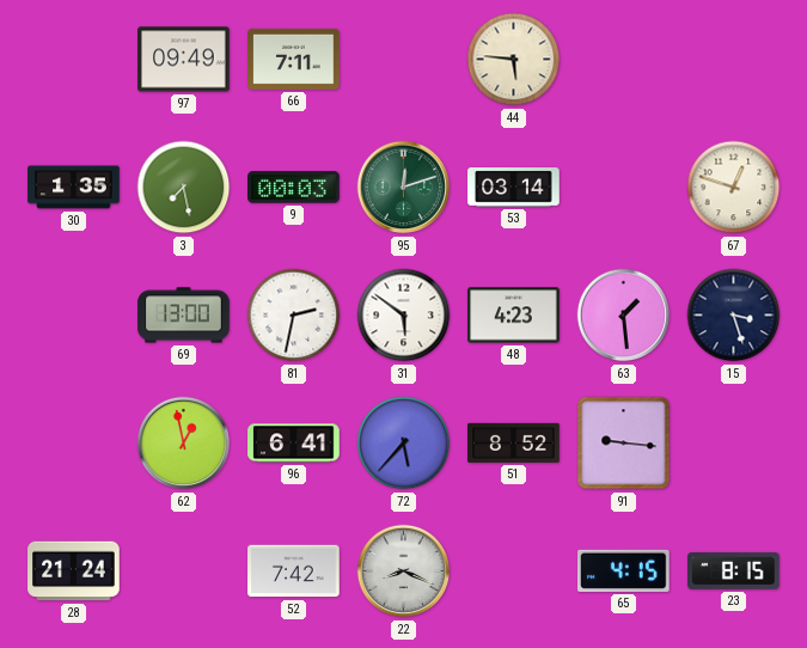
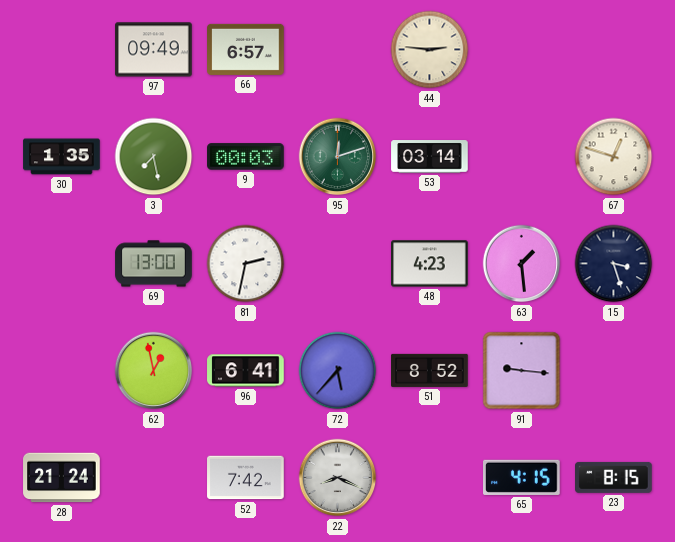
66: 7:11 -> 6:57
44: 5:46 -> 2:46
31: 5:51 -> none
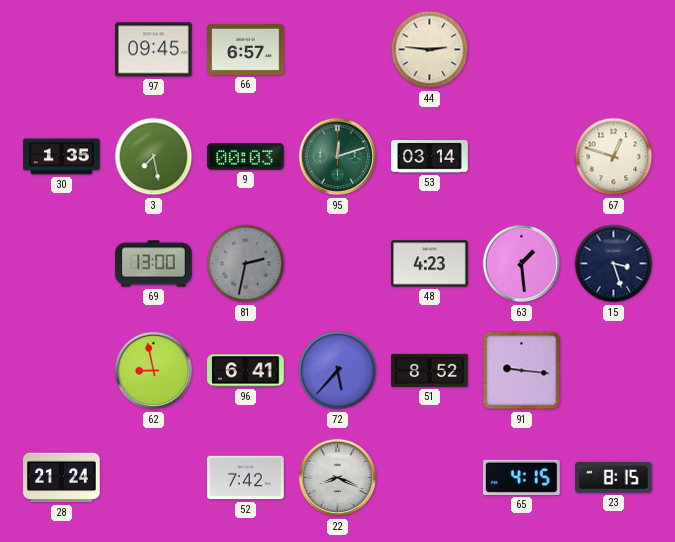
97: 09:49 -> 09:45
81 dial: white -> grey
62: 12:58 -> 8:58
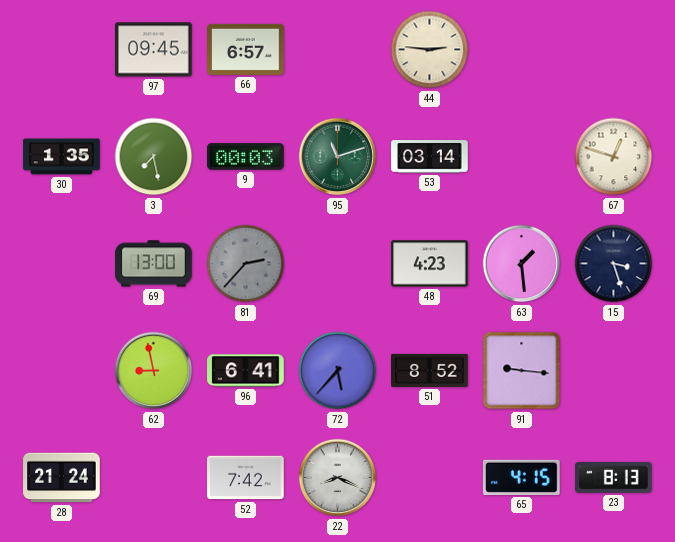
95: 12:12 -> 11:12
81: 2:32 -> 2:37
23: 8:15 -> 8:13
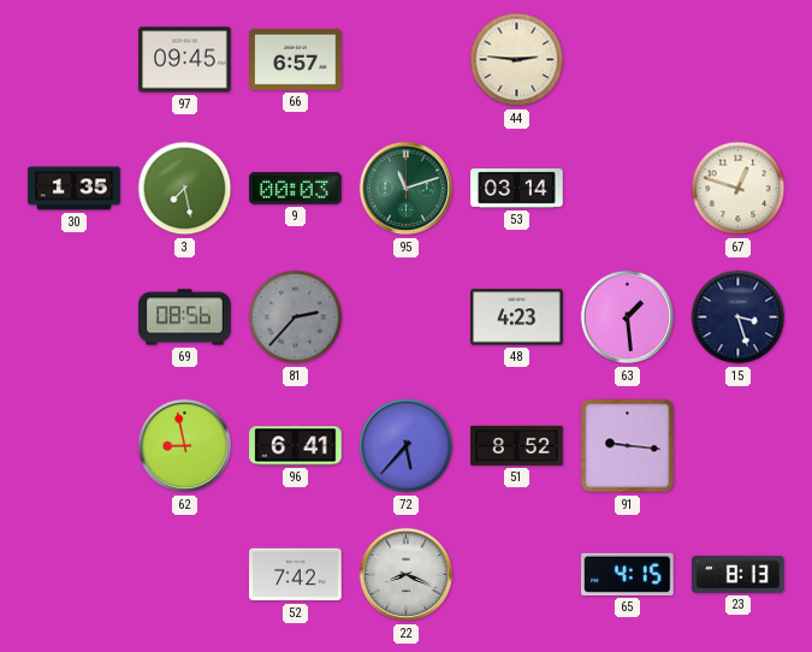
69: 13:00 -> 08:56
28: 21:24 -> none
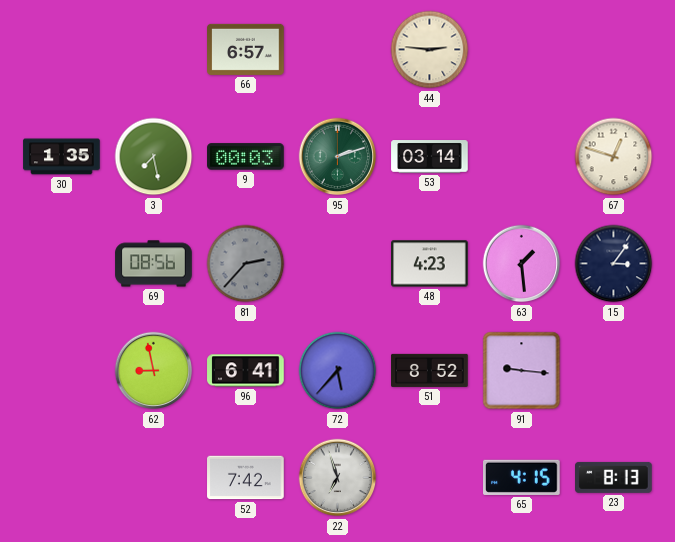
97: 09:45 -> none
95: 11:12 -> 2:12
15: 3:27 -> 3:06
22: 8:19 -> 6:57
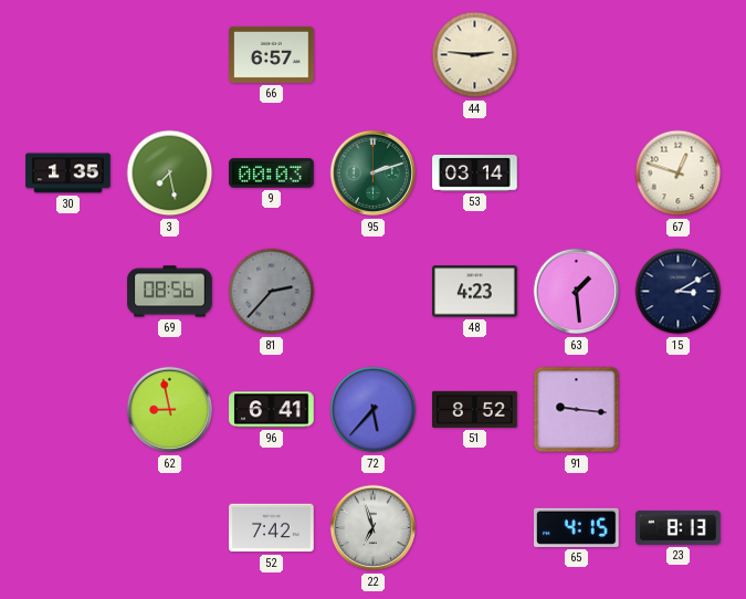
15: 3:06 -> 3:10
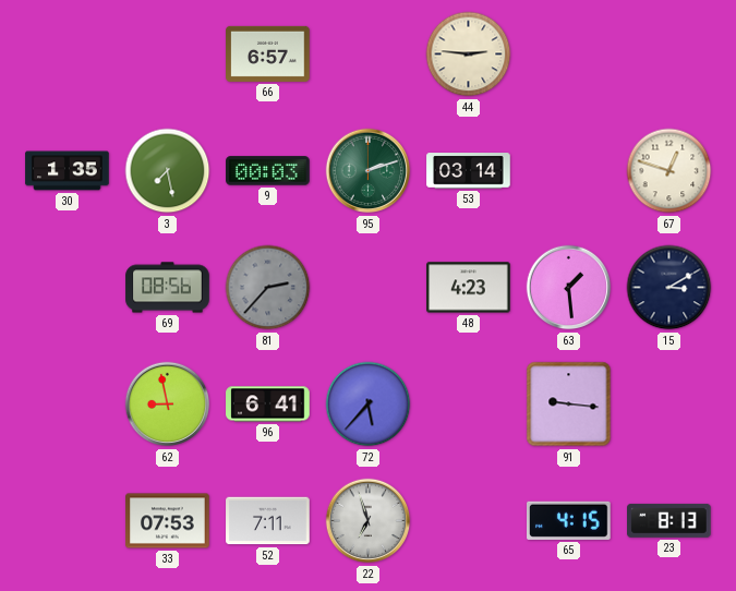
51: 8:52 -> none
33: none -> 07:53
52: 7:42 -> 7:11
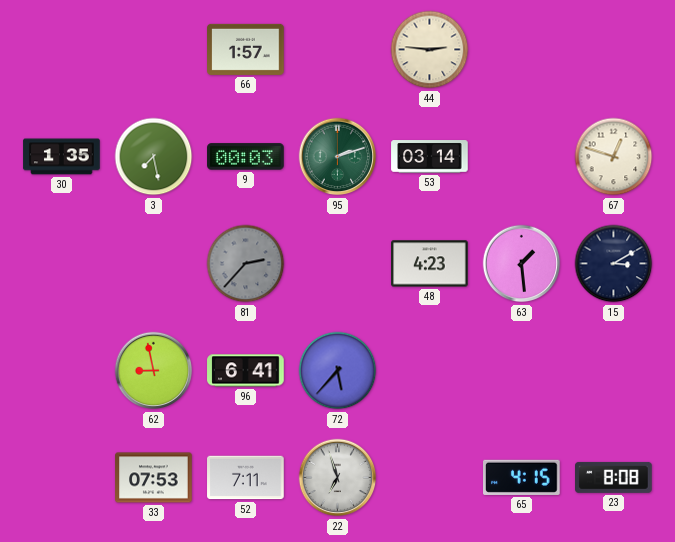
66: 6:57 -> 1:57
69: 08:56 -> none
91: 9:16 -> none
23: 8:13 -> 8:08
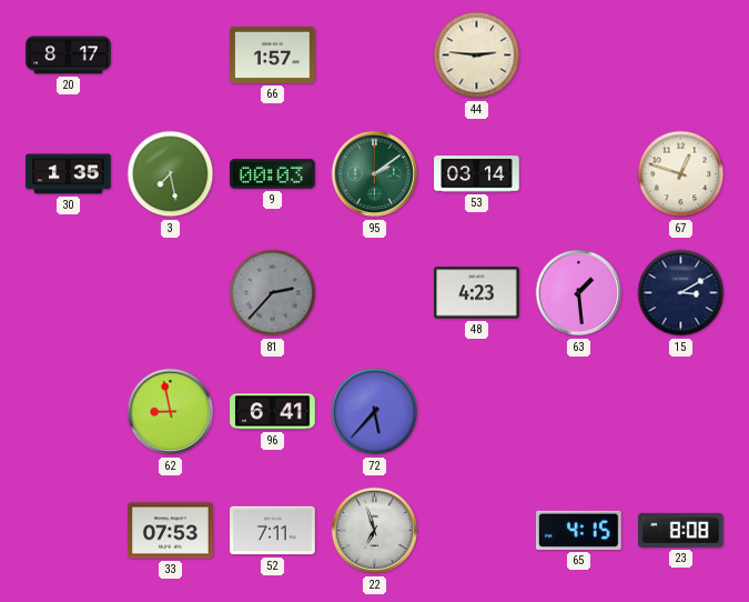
20: none -> 8:17
95: 2:12 -> 2:09
